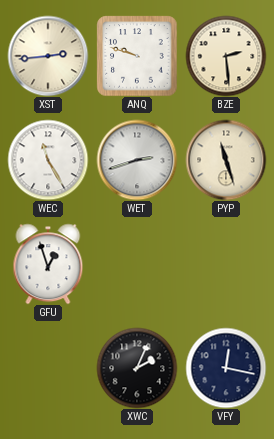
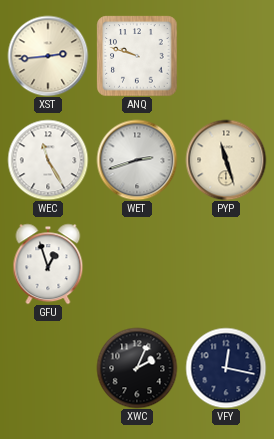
BZE: 2:29 -> none
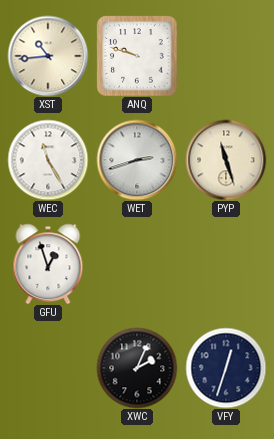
XST: 2:44 -> 10:44
VFY: 12:17 -> 12:33
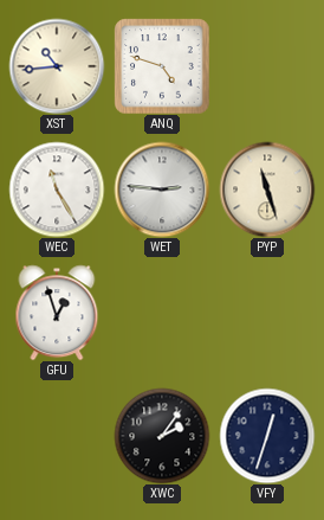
ANQ: 9:48 -> 4:48
WET: 2:42 -> 2:46
XWC: 2:04 -> 2:06
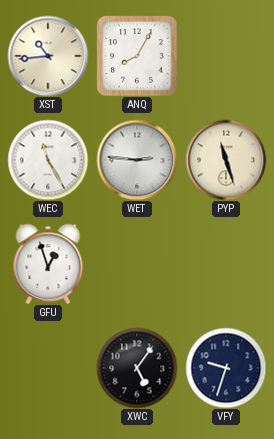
ANQ: 4:48 -> 8:05
XWC: 2:06 -> 5:06
VFY: 12:33 -> 9:33
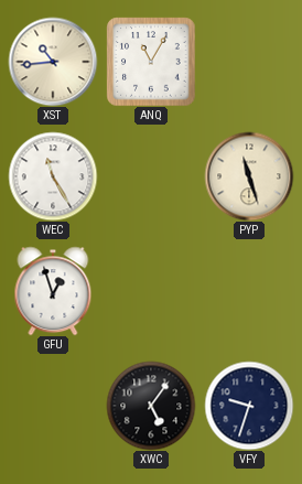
ANQ: 8:05 -> 11:05
WET: 2:46 -> none
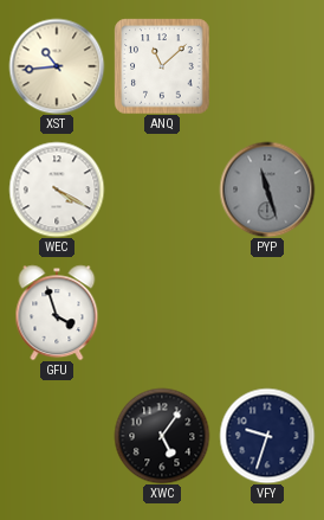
ANQ: 11:05 -> 11:08
WEC: 11:25 -> 4:20
PYP dial: cream -> grey
GFU: 12:57 -> 3:57
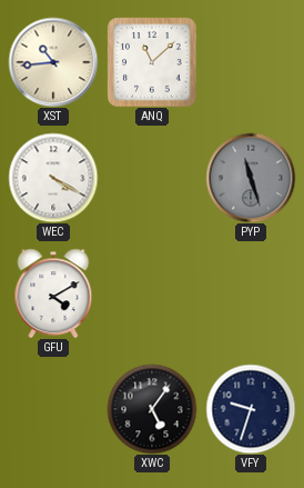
GFU: 3:57 -> 4:10
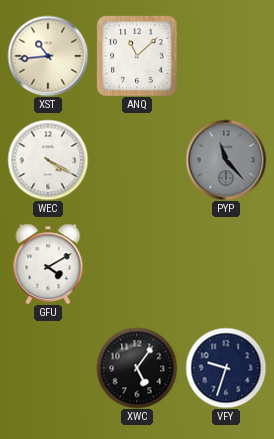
PYP: 11:27 -> 11:23
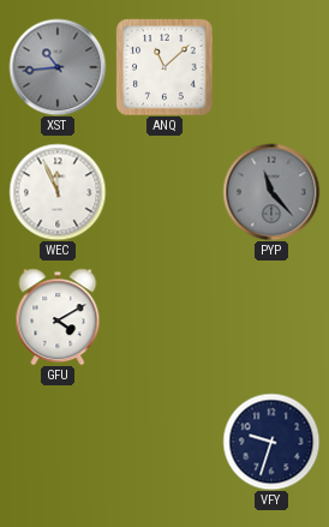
XST dial: cream -> grey
WEC: 4:20 -> 11:56
XWC: 5:06 -> none
